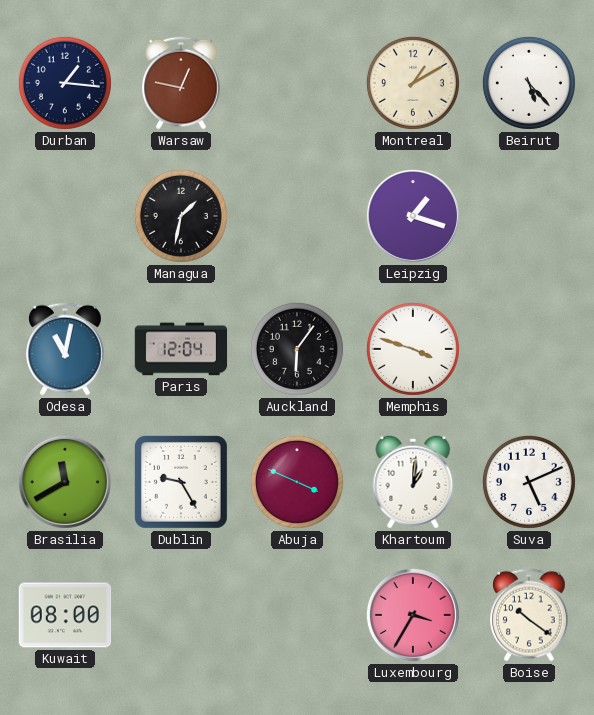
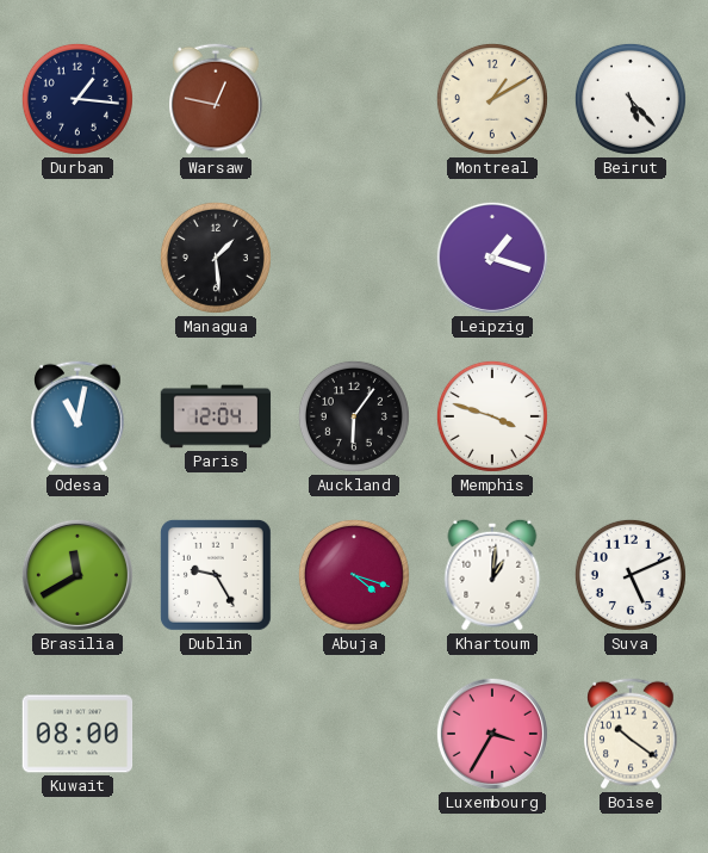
Managua: 1:32 -> 1:29
Abuja: 3:49 -> 4:18
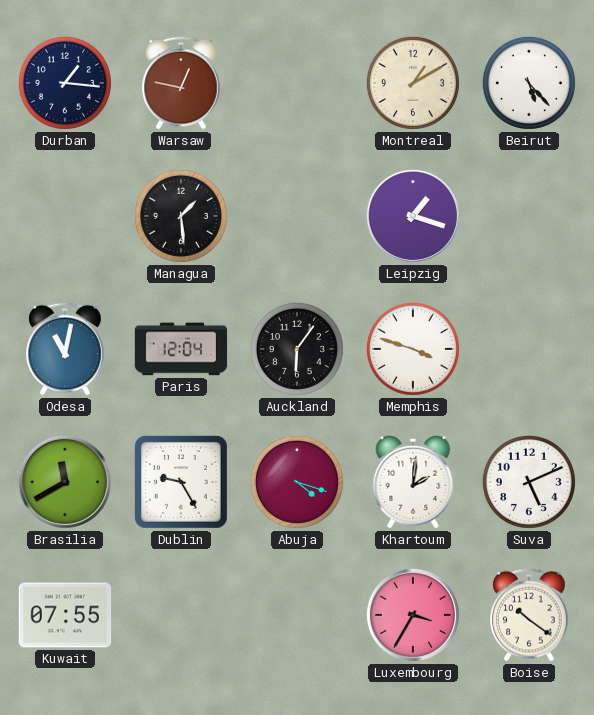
Khartoum: 1:01 -> 2:01
Kuwait: 08:00 -> 07:55
